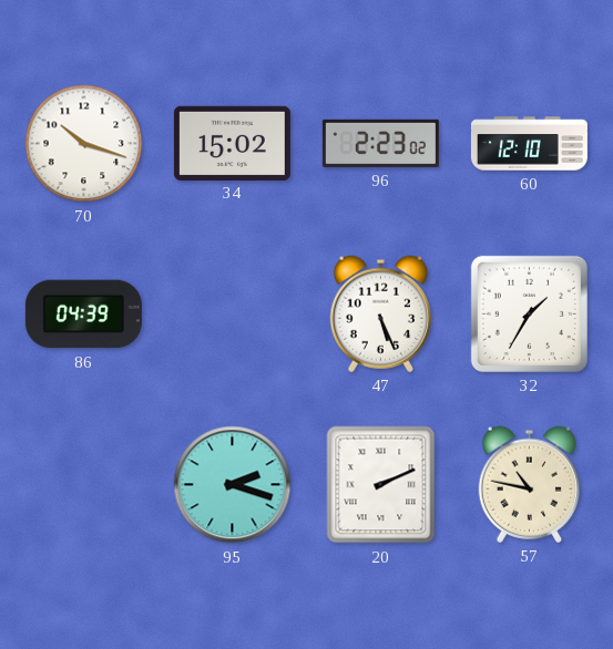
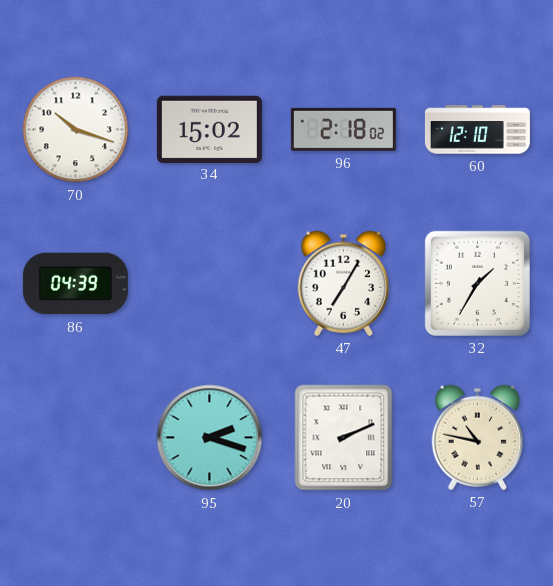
96: 2:23 -> 2:18
47: 5:26 -> 7:05
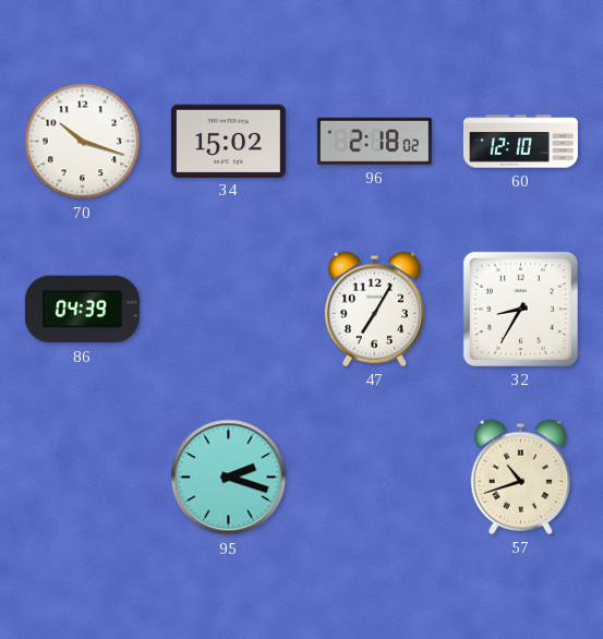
32: 1:35 -> 8:35
20: 2:11 -> none
57: 10:47 -> 10:42
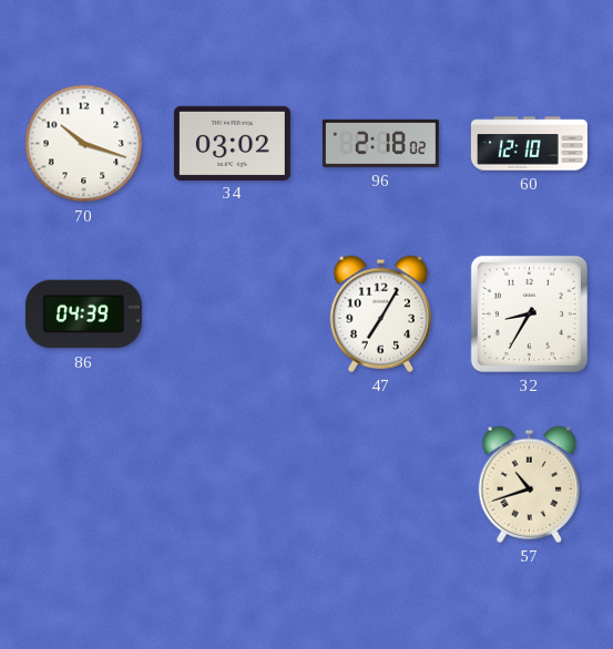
34: 15:02 -> 03:02
95: 2:18 -> none
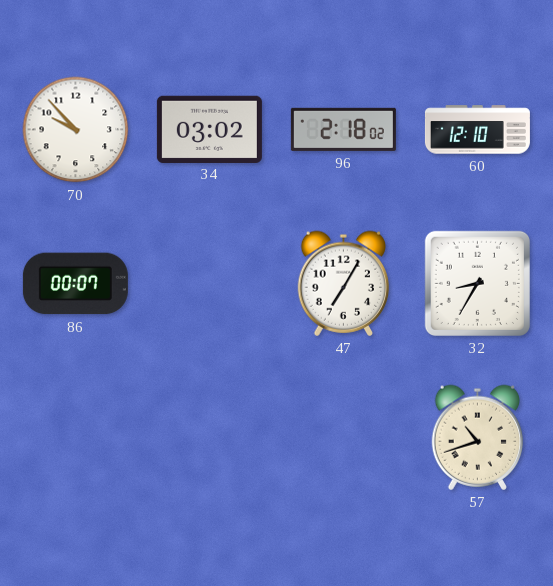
70: 10:18 -> 9:53
86: 04:39 -> 00:07
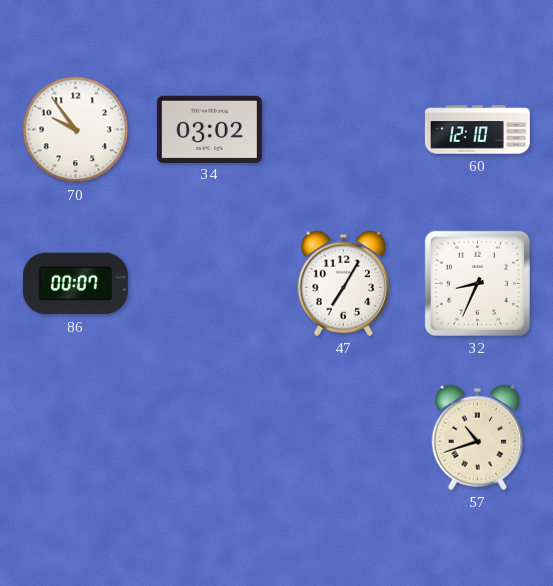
70: 9:53 -> 9:54
96: 2:18 -> none
32: 8:35 -> 8:34
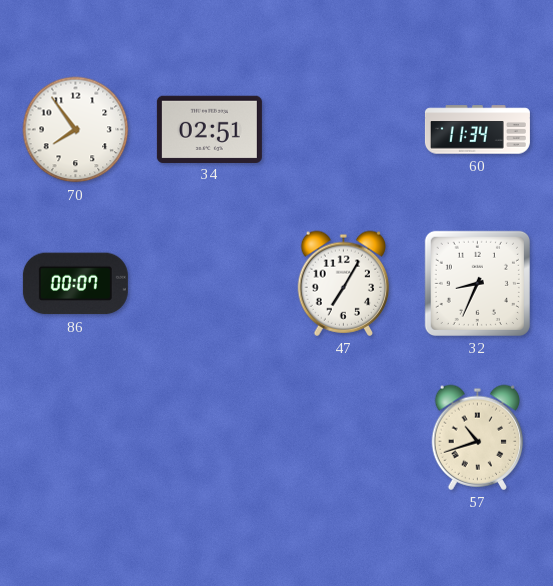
70: 9:54 -> 7:54
34: 03:02 -> 02:51
60: 12:10 -> 11:34
